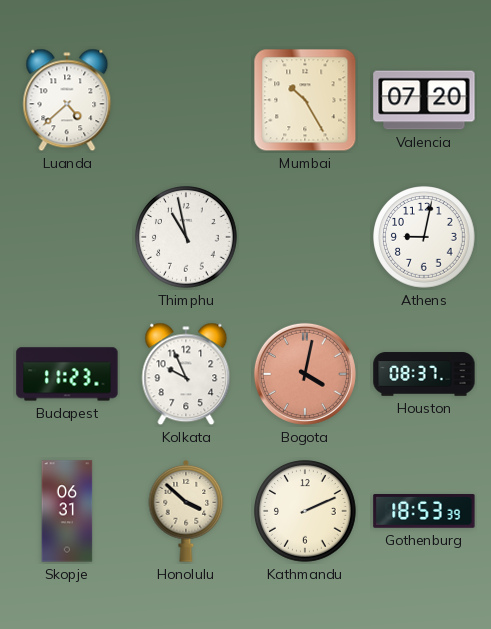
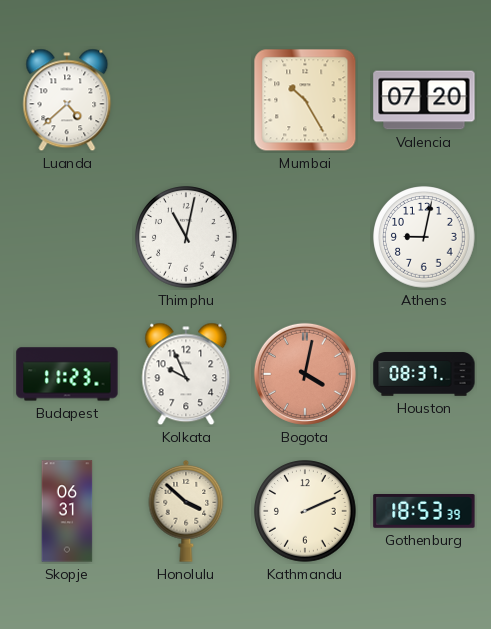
Thimphu: 10:58 -> 11:02
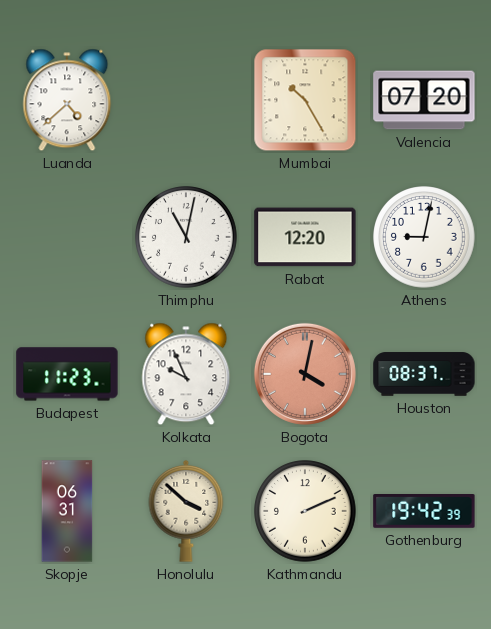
Rabat: none -> 12:20
Gothenburg: 18:53 -> 19:42
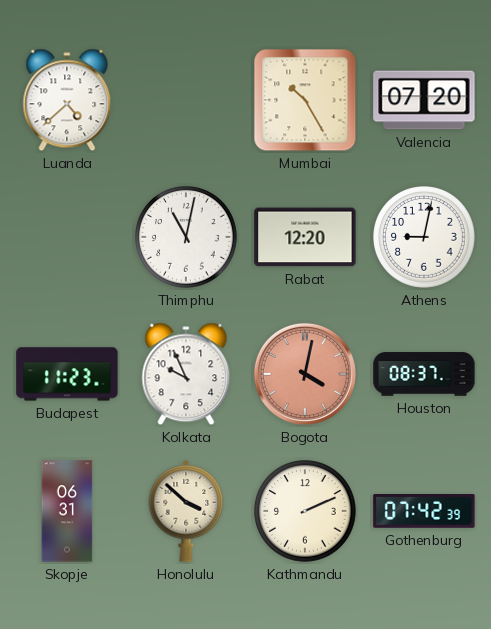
Gothenburg: 19:42 -> 07:42
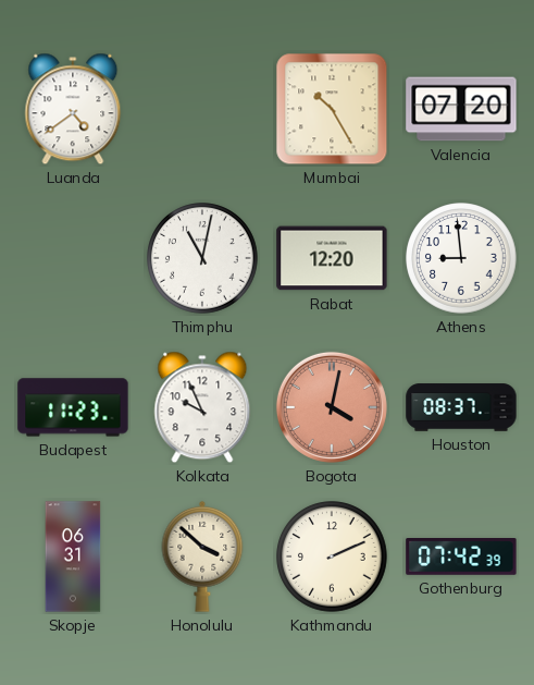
Luanda: 4:38 -> 4:39
Athens: 9:02 -> 8:59
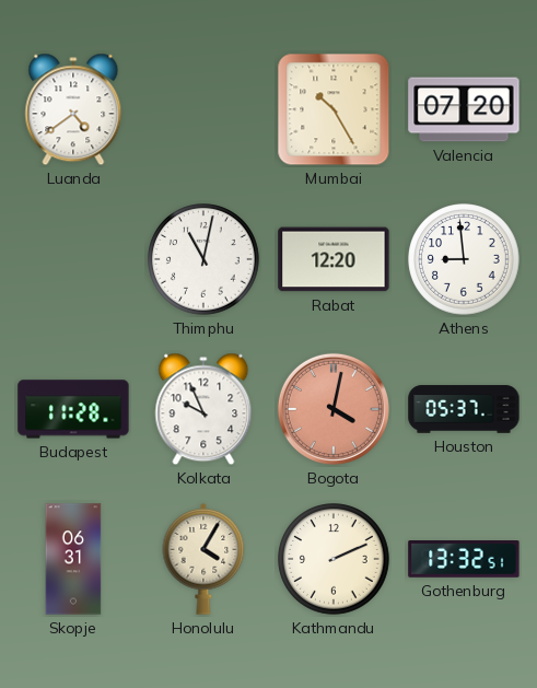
Budapest: 11:23 -> 11:28
Houston: 08:37 -> 05:37
Honolulu: 3:52 -> 4:05
Gothenburg: 07:42 -> 13:32
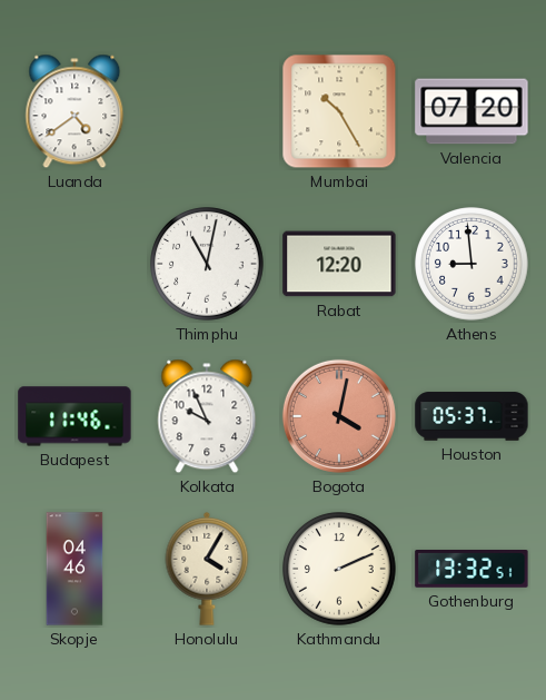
Budapest: 11:28 -> 11:46
Skopje: 06:31 -> 04:46
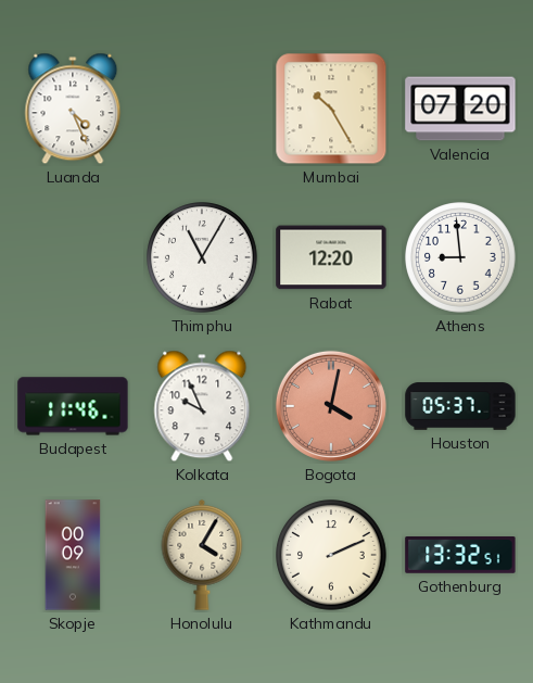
Luanda: 4:39 -> 4:26
Thimphu: 11:02 -> 11:05
Skopje: 04:46 -> 00:09
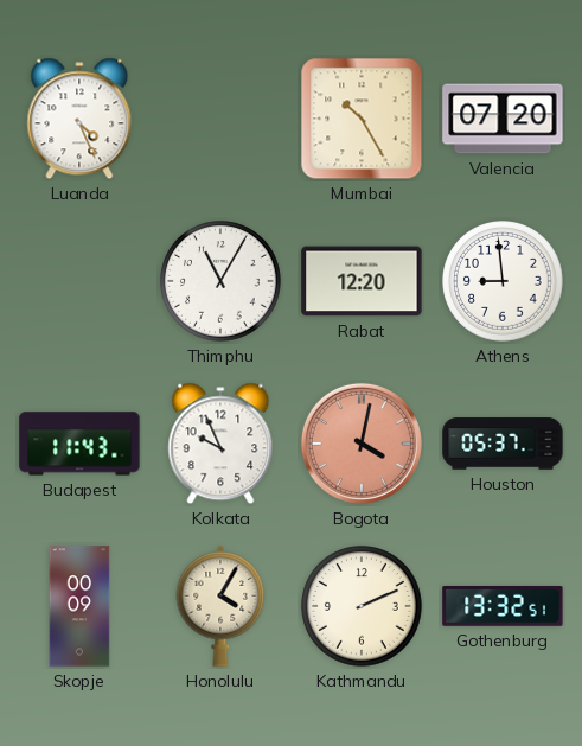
Budapest: 11:46 -> 11:43
